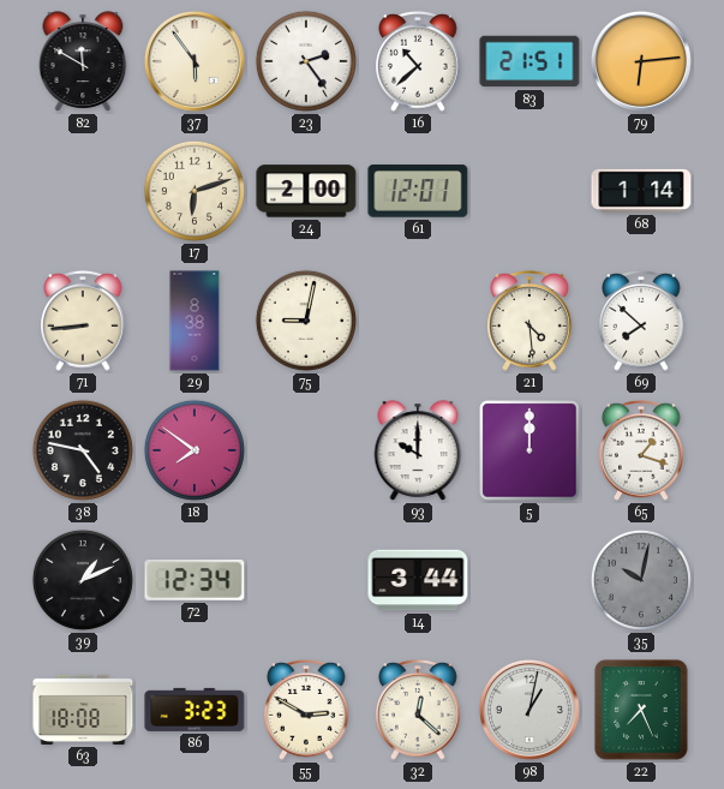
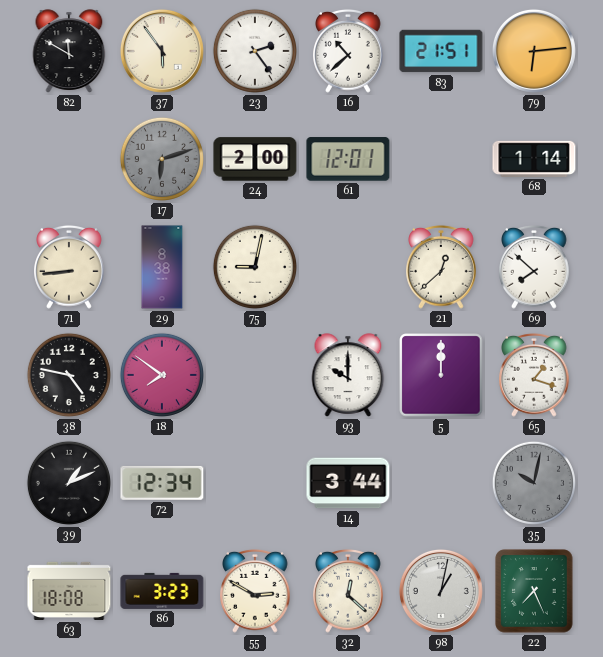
17 dial: cream -> grey
21: 4:29 -> 12:38
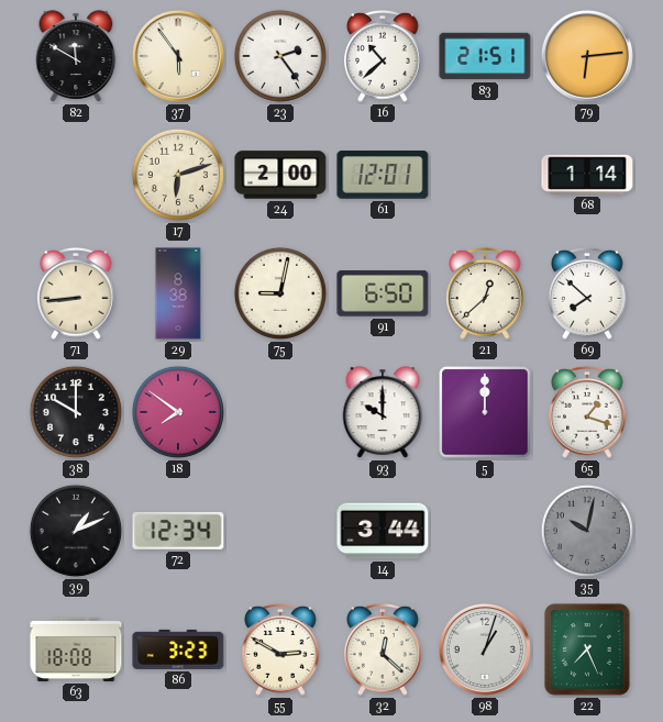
17 dial: grey -> cream
91: none -> 6:50
38: 4:47 -> 10:00
98: 1:02 -> 1:03
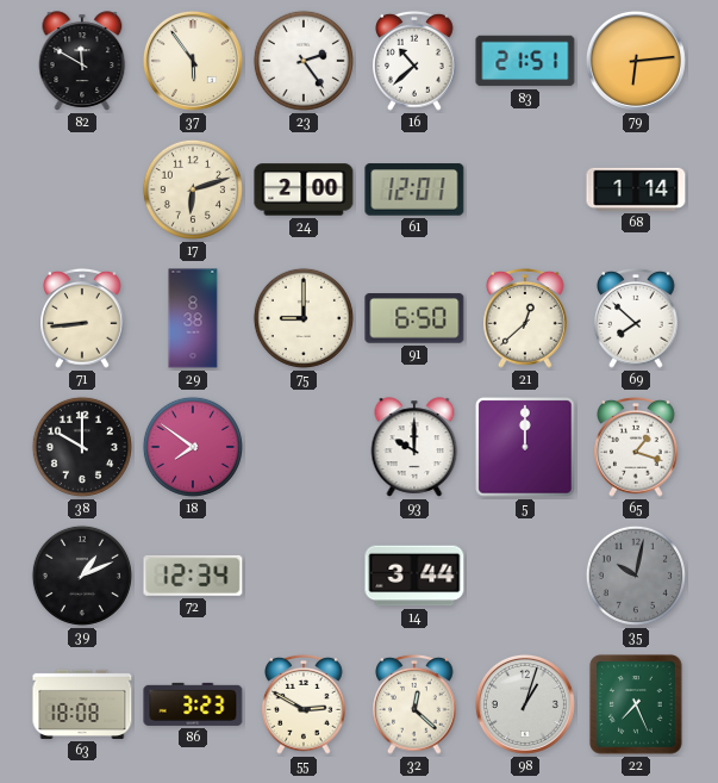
75: 9:02 -> 9:00
